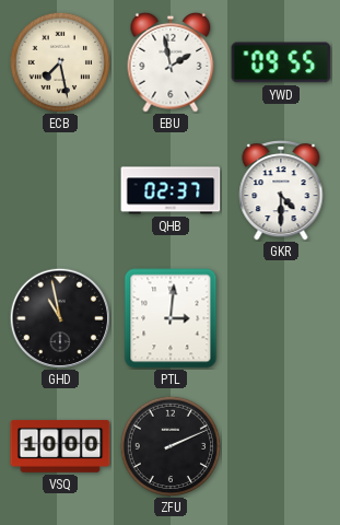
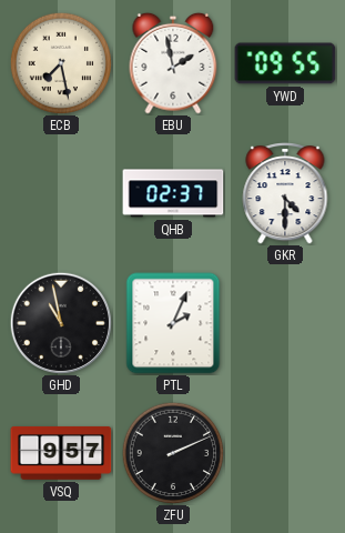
PTL: 3:01 -> 2:04
VSQ: 10:00 -> 9:57
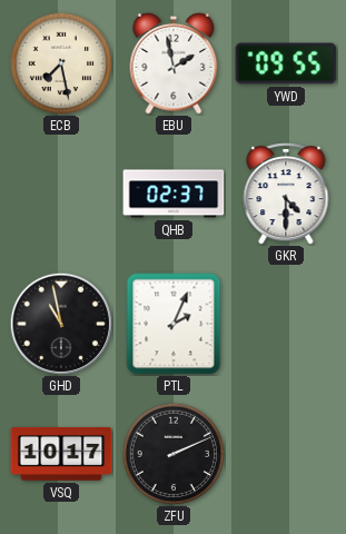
VSQ: 9:57 -> 10:17
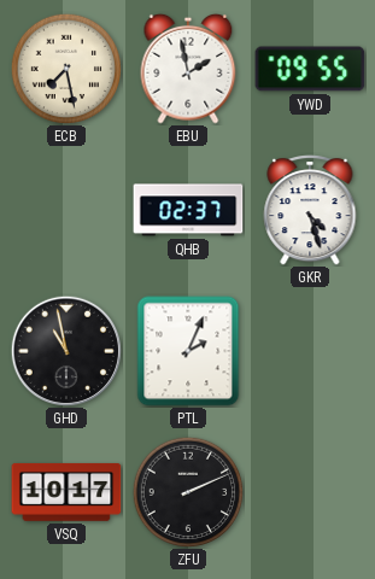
GKR: 4:30 -> 4:27
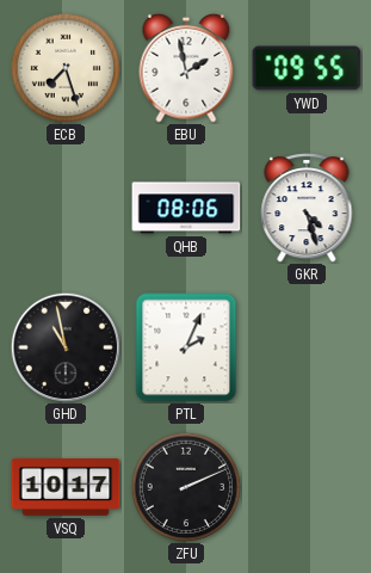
ECB: 7:28 -> 7:27
QHB: 02:37 -> 08:06
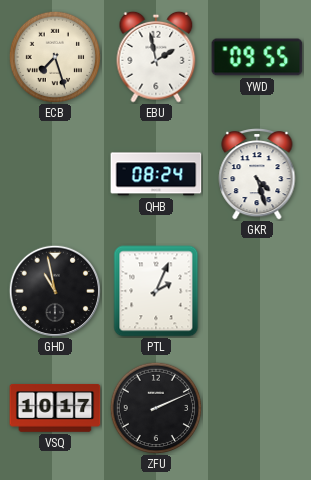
QHB: 08:06 -> 08:24
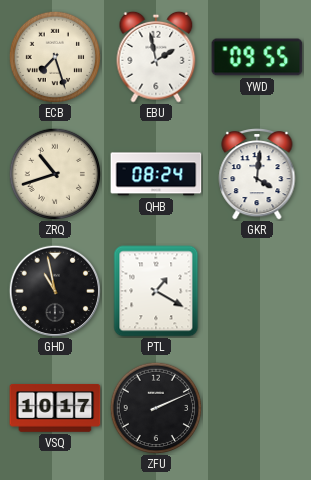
ZRQ: none -> 10:42
GKR: 4:27 -> 4:01
PTL: 2:04 -> 1:20
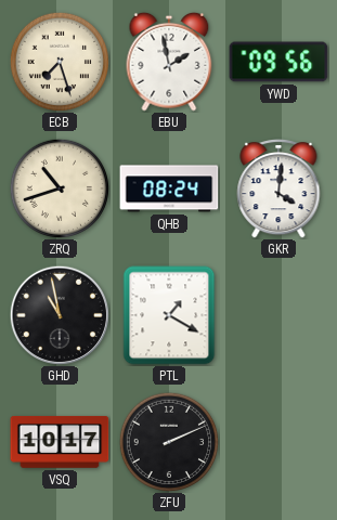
YWD: 09:55 -> 09:56
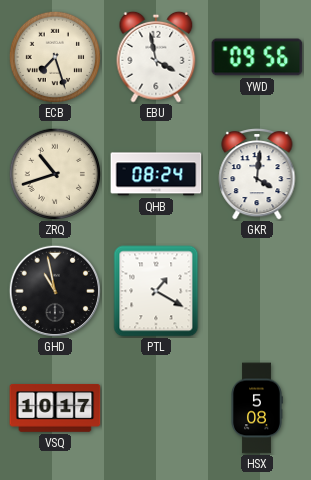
EBU: 1:58 -> 3:58
ZFU: 2:11 -> none
HSX: none -> 5:08
